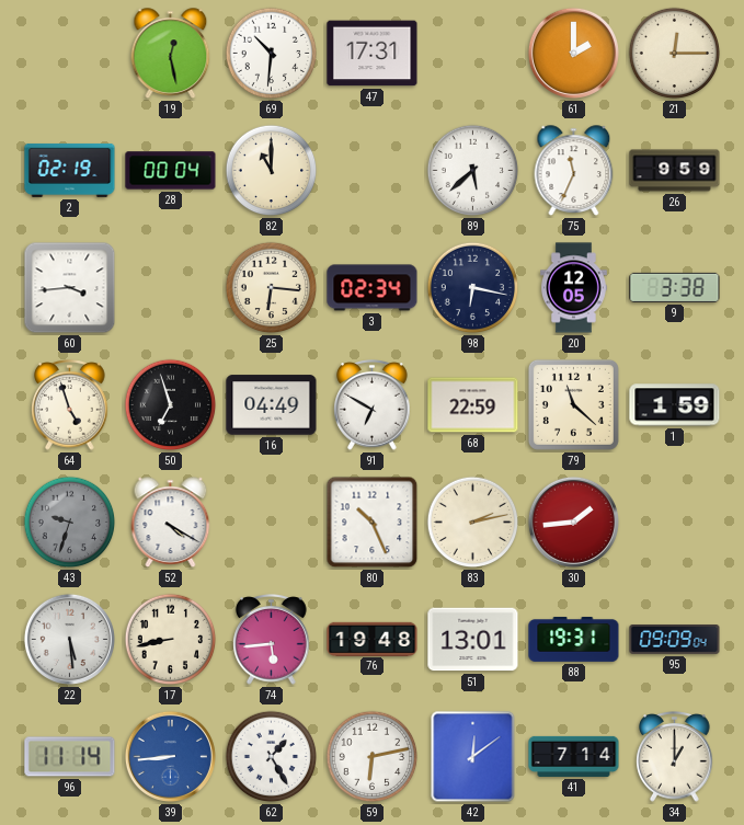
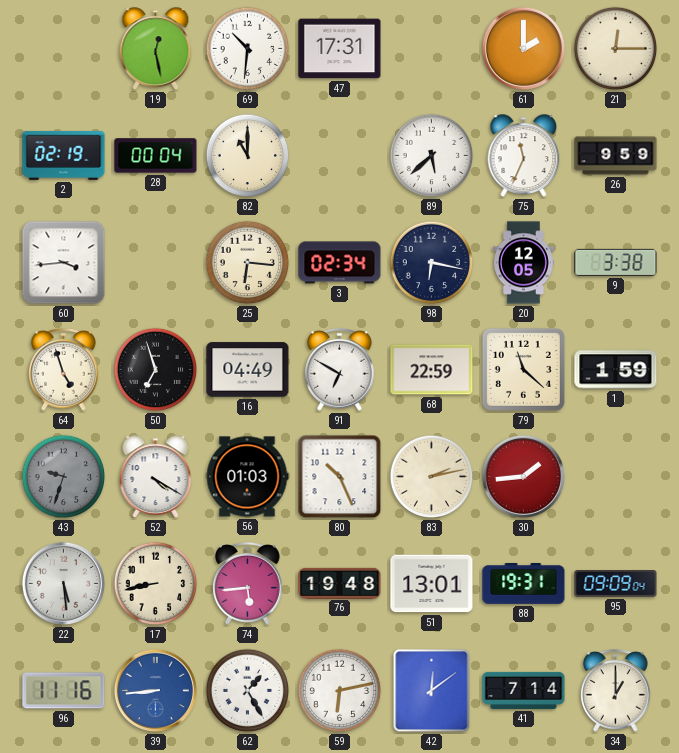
56: none -> 01:03
96: 11:14 -> 11:16
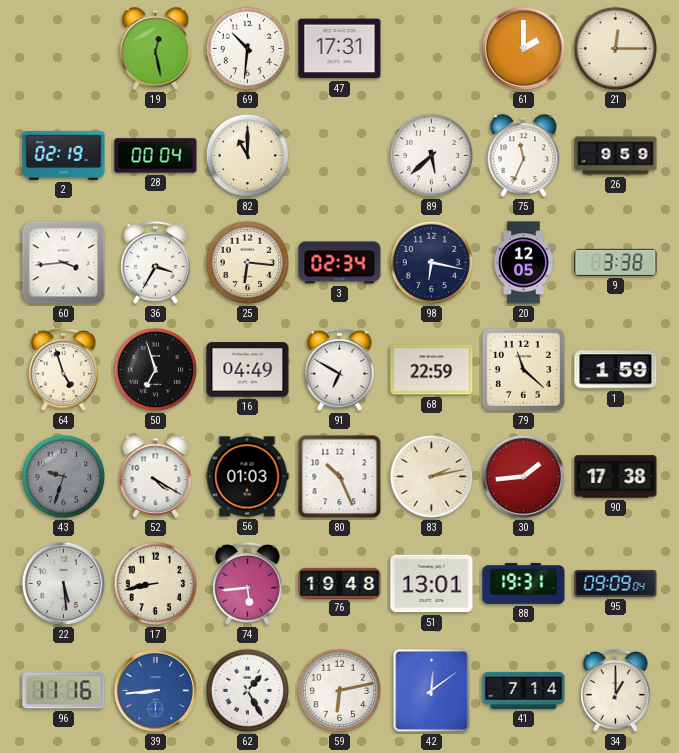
36: none -> 3:35
90: none -> 17:38
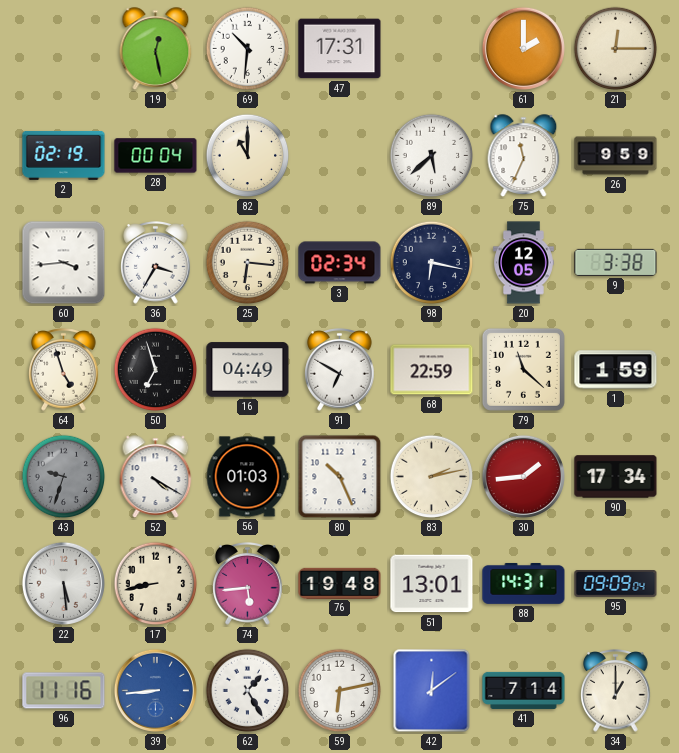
90: 17:38 -> 17:34
88: 19:31 -> 14:31
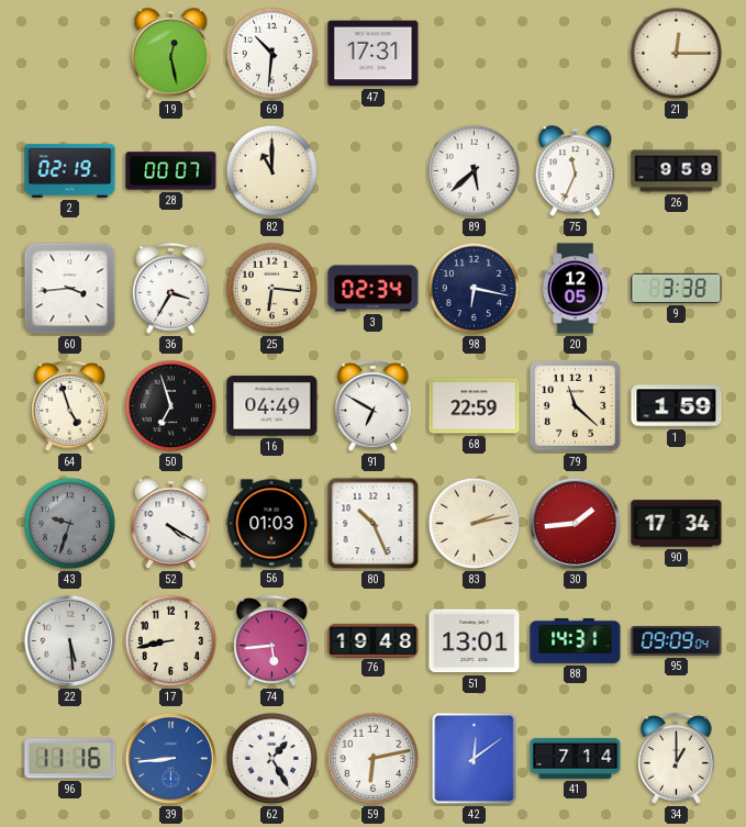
61: 2:00 -> none
28: 00:04 -> 00:07
